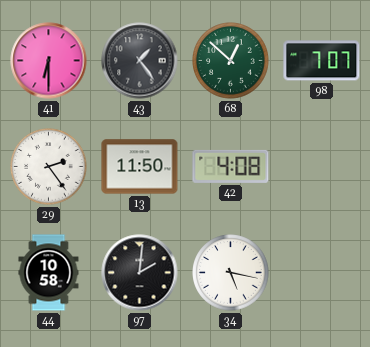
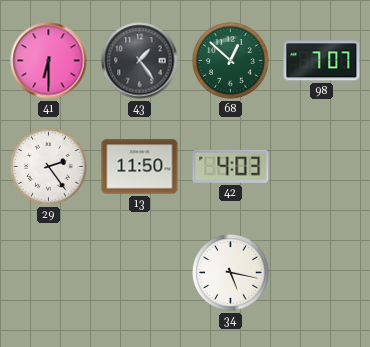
42: 4:08 -> 4:03
44: 10:58 -> none
97: 2:01 -> none
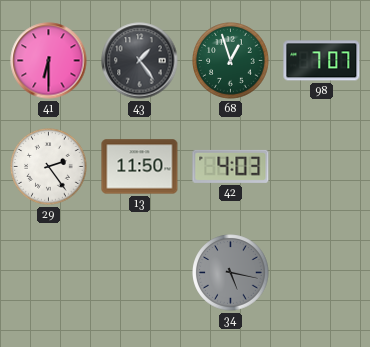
68: 12:52 -> 12:57
34 dial: white -> grey
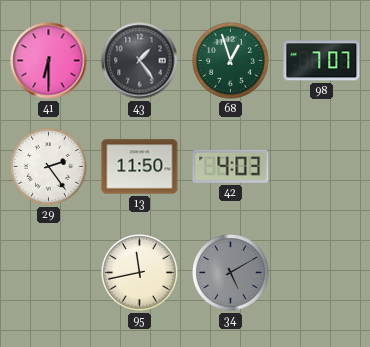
95: none -> 11:43
34: 5:17 -> 5:10
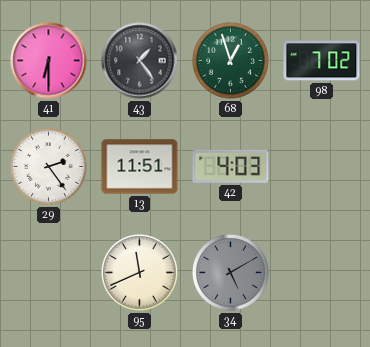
98: 7:07 -> 7:02
13: 11:50 -> 11:51
95: 11:43 -> 11:41
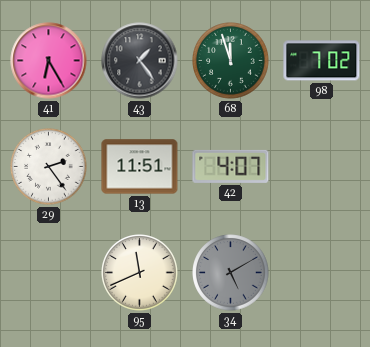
41: 6:30 -> 6:25
68: 12:57 -> 11:57
42: 4:03 -> 4:07
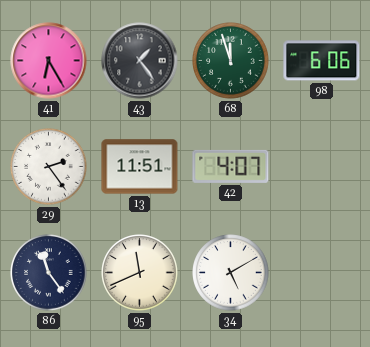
98: 7:02 -> 6:06
86: none -> 11:24
34 dial: grey -> white
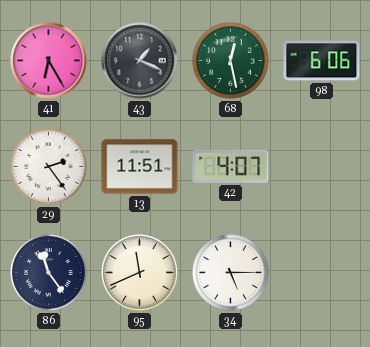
43: 1:24 -> 1:19
68: 11:57 -> 12:28
34: 5:10 -> 5:15
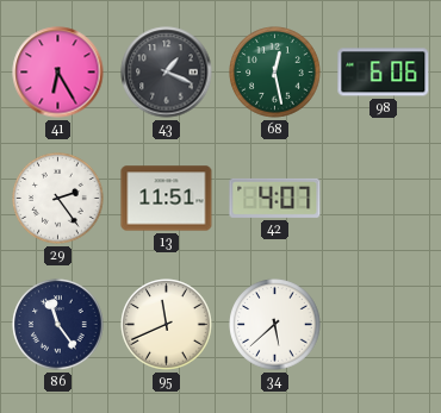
34: 5:15 -> 5:38
